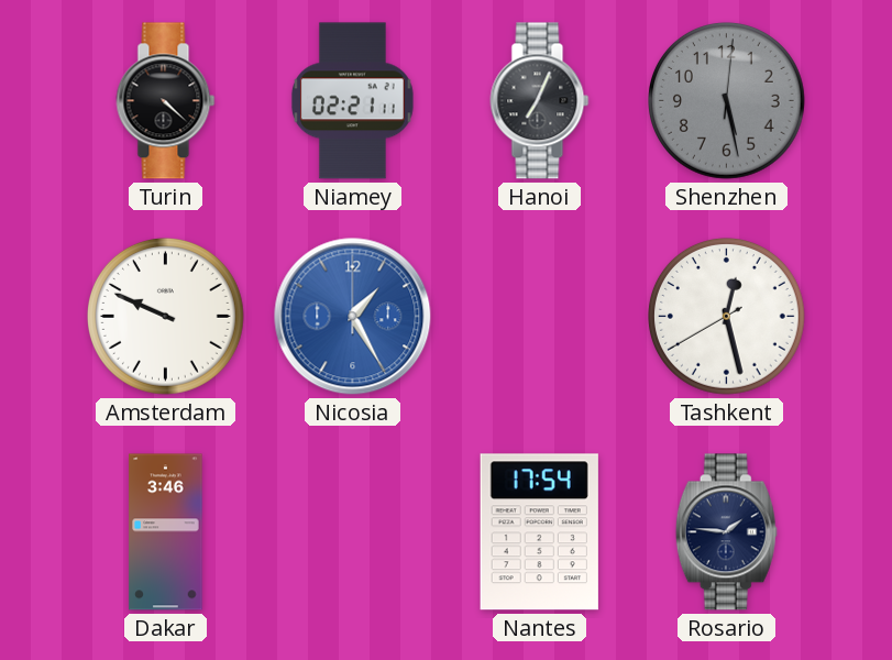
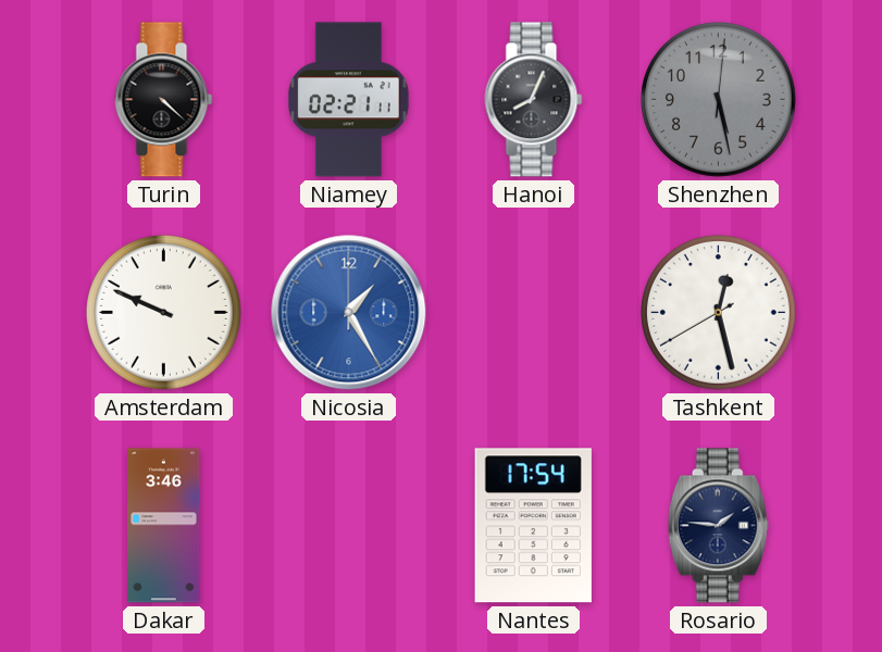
Hanoi: 7:04 -> 8:04
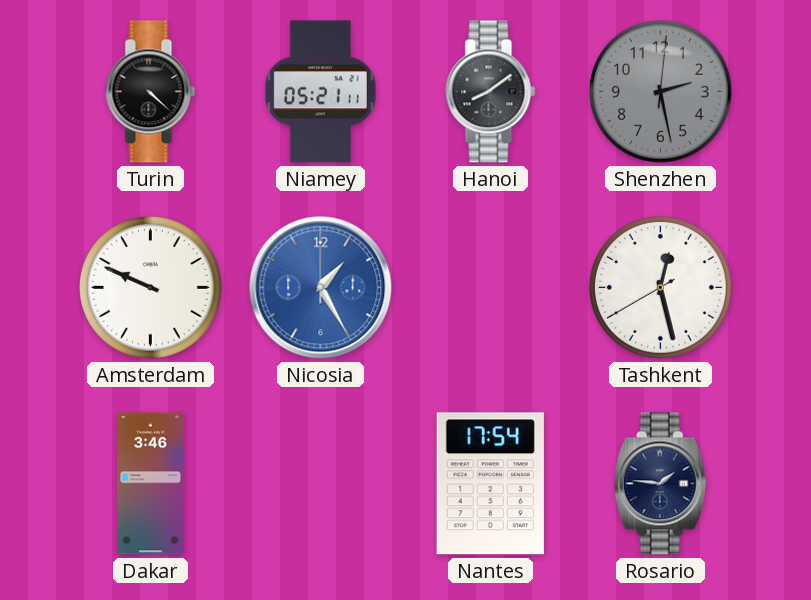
Niamey: 02:21 -> 05:21
Hanoi: 8:04 -> 8:09
Shenzhen: 5:28 -> 2:28
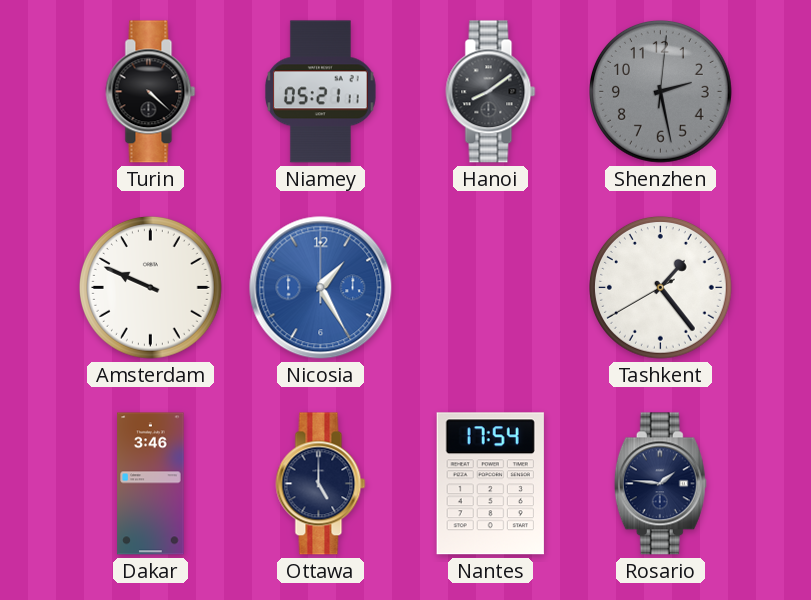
Tashkent: 12:27 -> 1:23
Ottawa: none -> 5:00
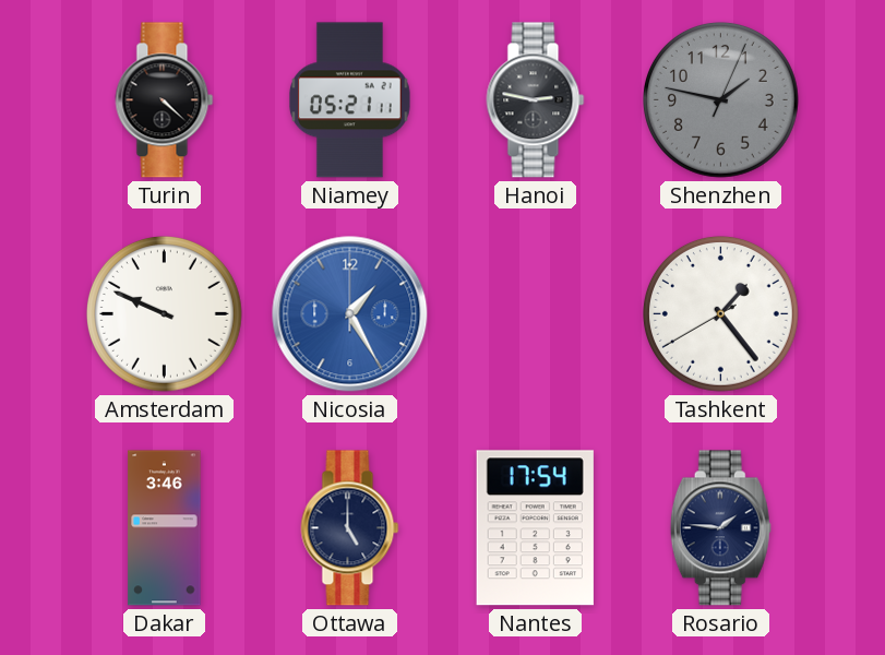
Hanoi: 8:09 -> 2:47
Shenzhen: 2:28 -> 1:47
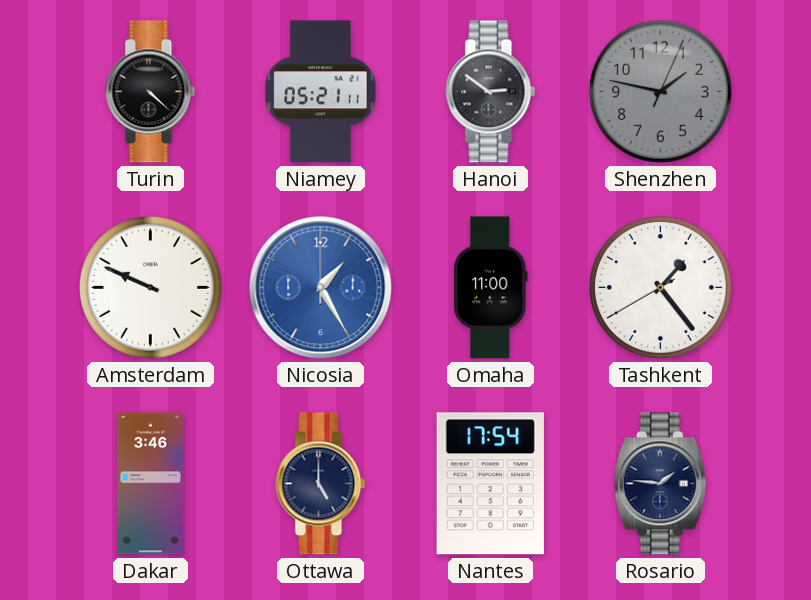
Hanoi: 2:47 -> 2:51
Omaha: none -> 11:00
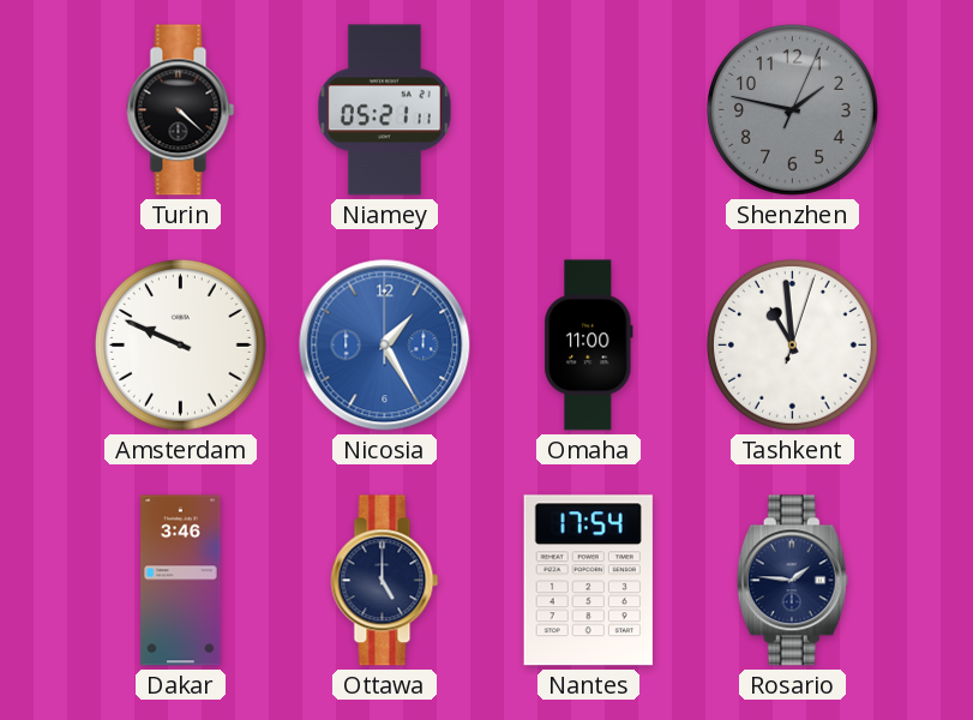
Hanoi: 2:51 -> none
Tashkent: 1:23 -> 10:59
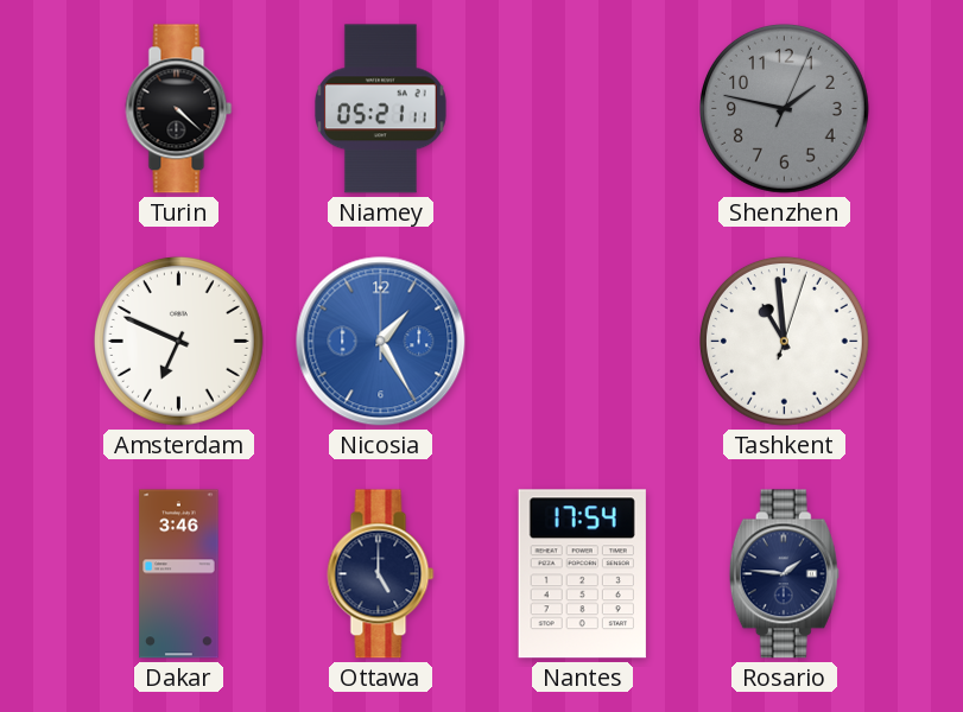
Amsterdam: 9:49 -> 6:49
Omaha: 11:00 -> none
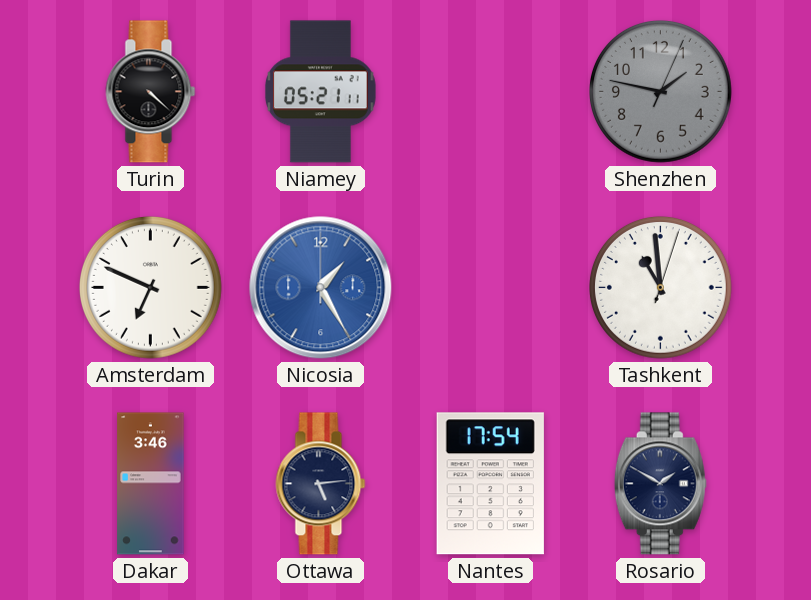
Ottawa: 5:00 -> 5:14
Rosario: 1:46 -> 1:50
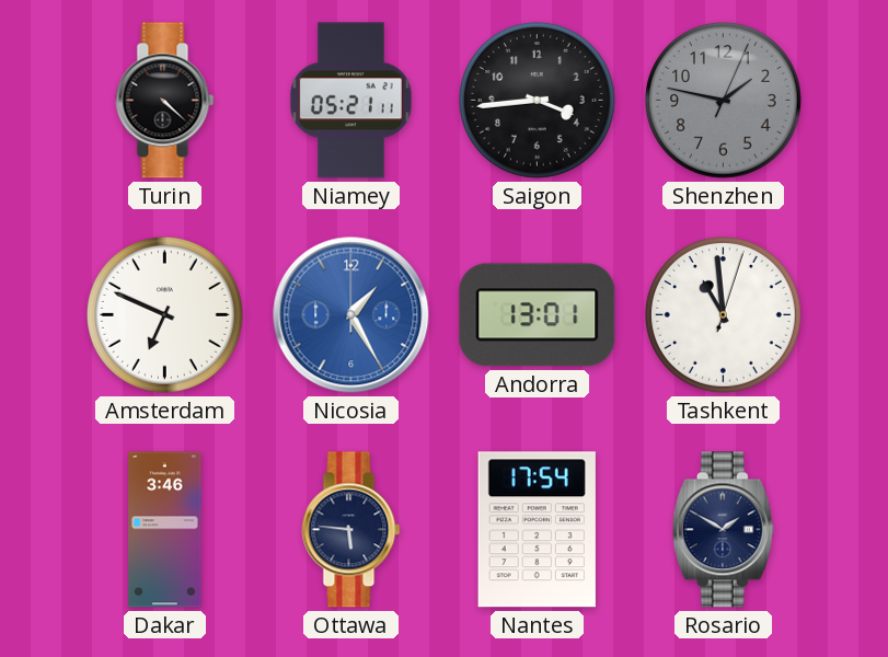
Saigon: none -> 3:44
Andorra: none -> 13:01
Ottawa: 5:14 -> 5:46
